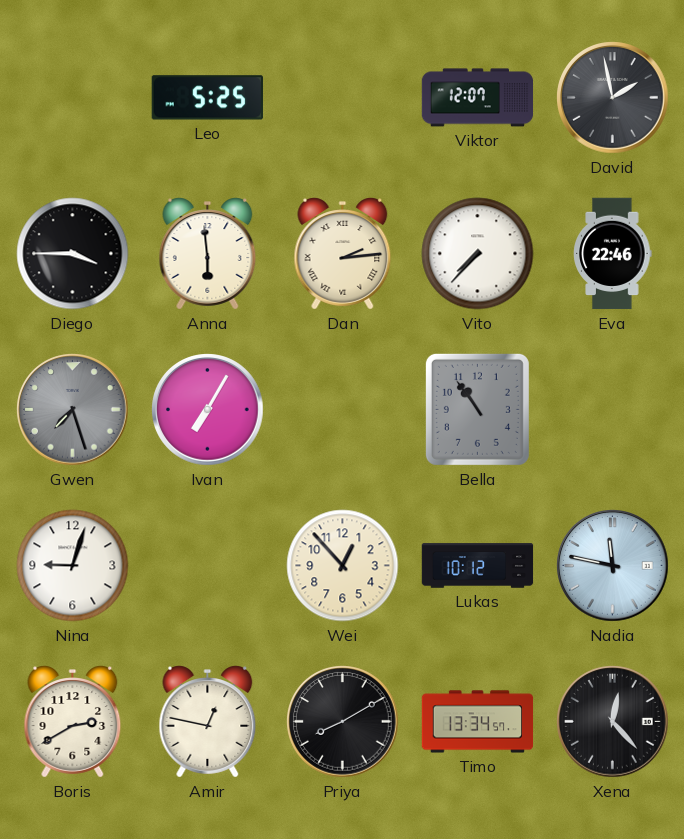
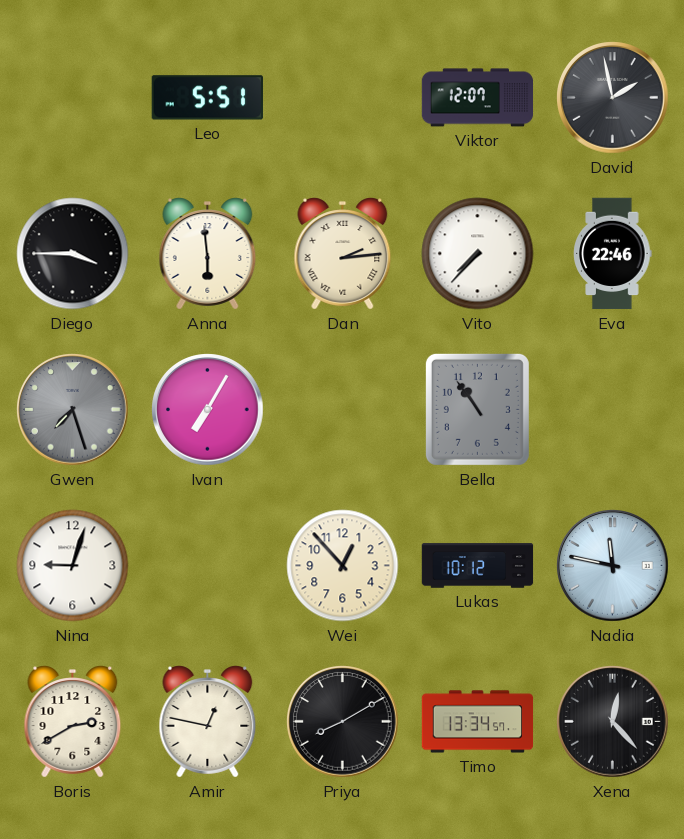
Leo: 5:25 -> 5:51
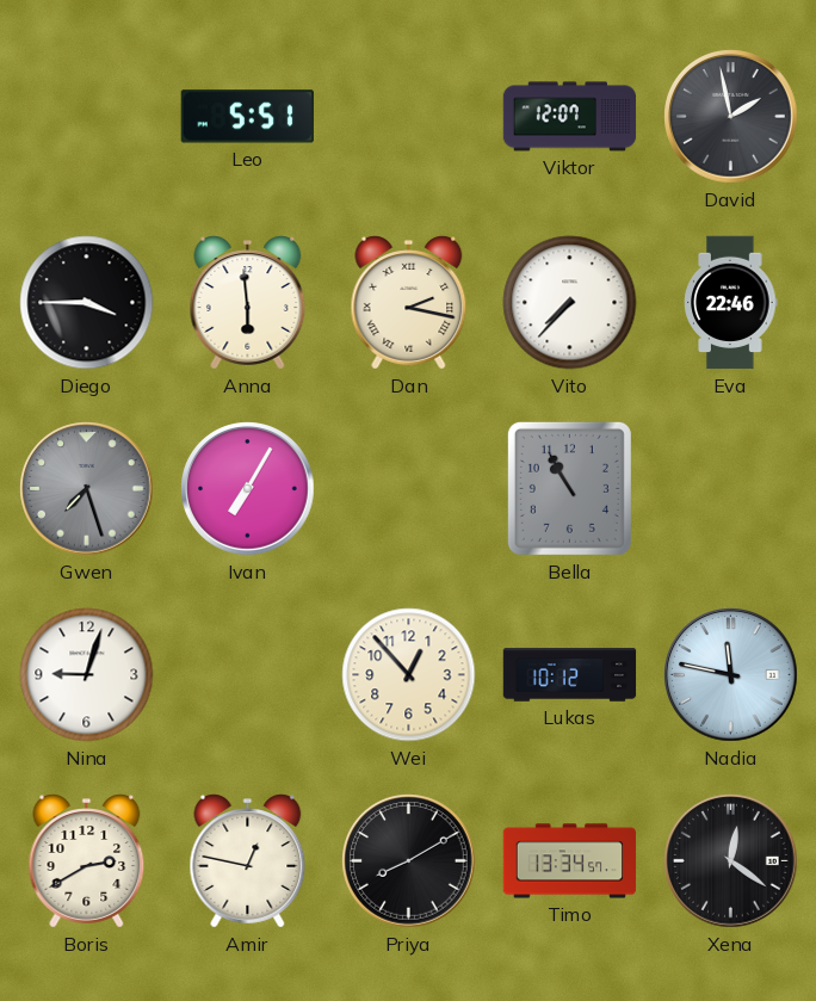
Dan: 2:14 -> 2:17
Bella: 10:54 -> 10:55
Xena: 12:23 -> 12:21
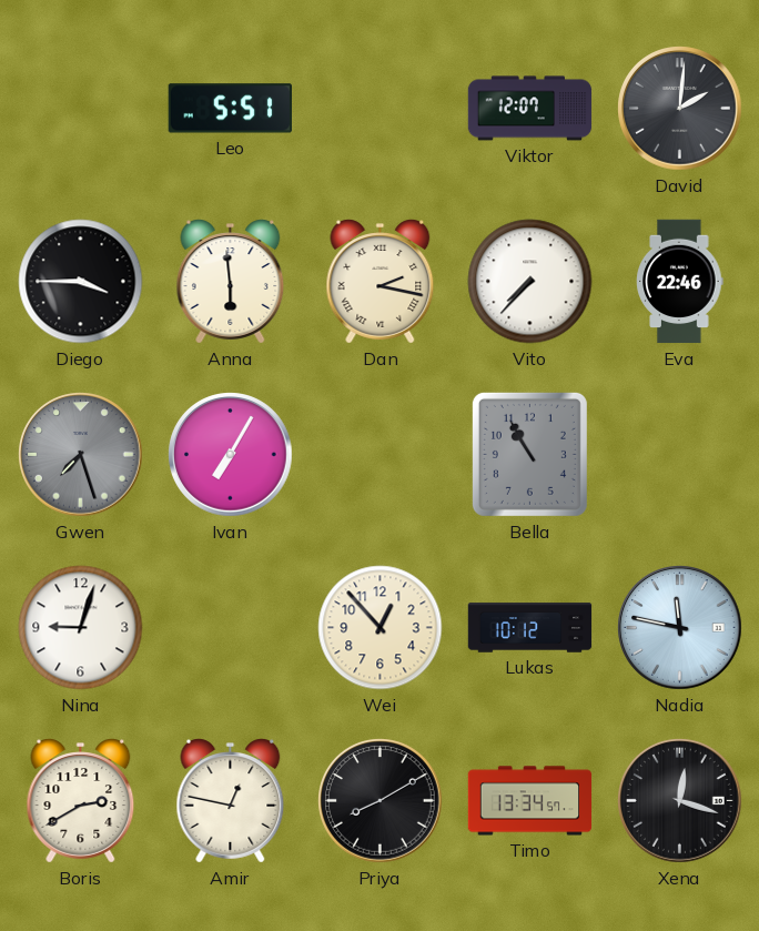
David: 1:58 -> 2:01
Xena: 12:21 -> 12:18
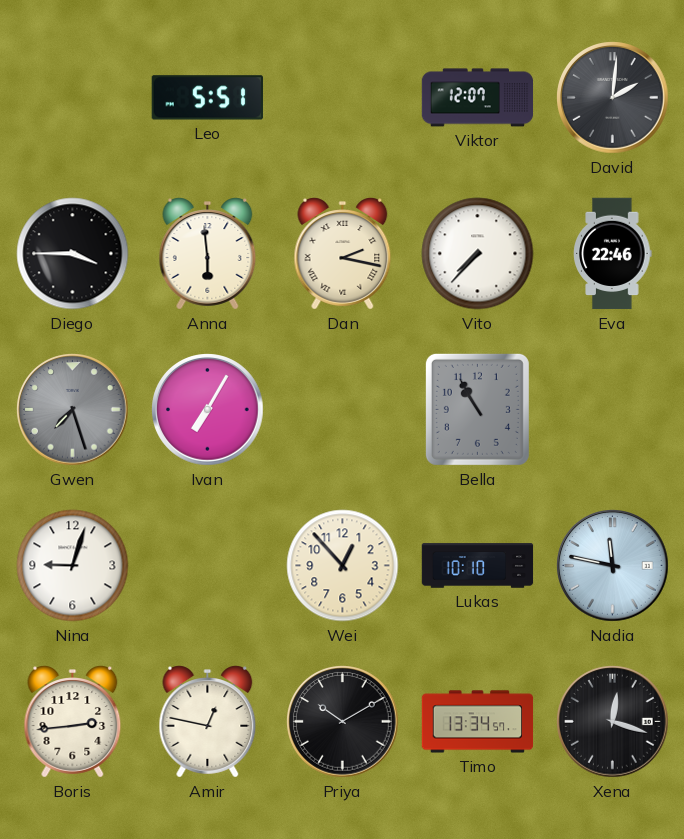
Lukas: 10:12 -> 10:10
Boris: 2:40 -> 2:44
Priya: 8:10 -> 10:10
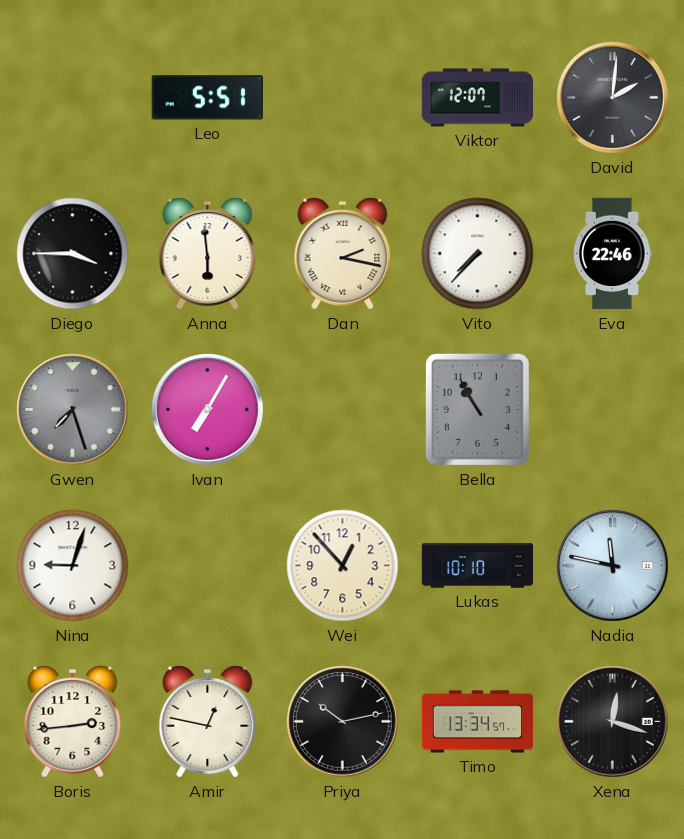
Priya: 10:10 -> 10:13
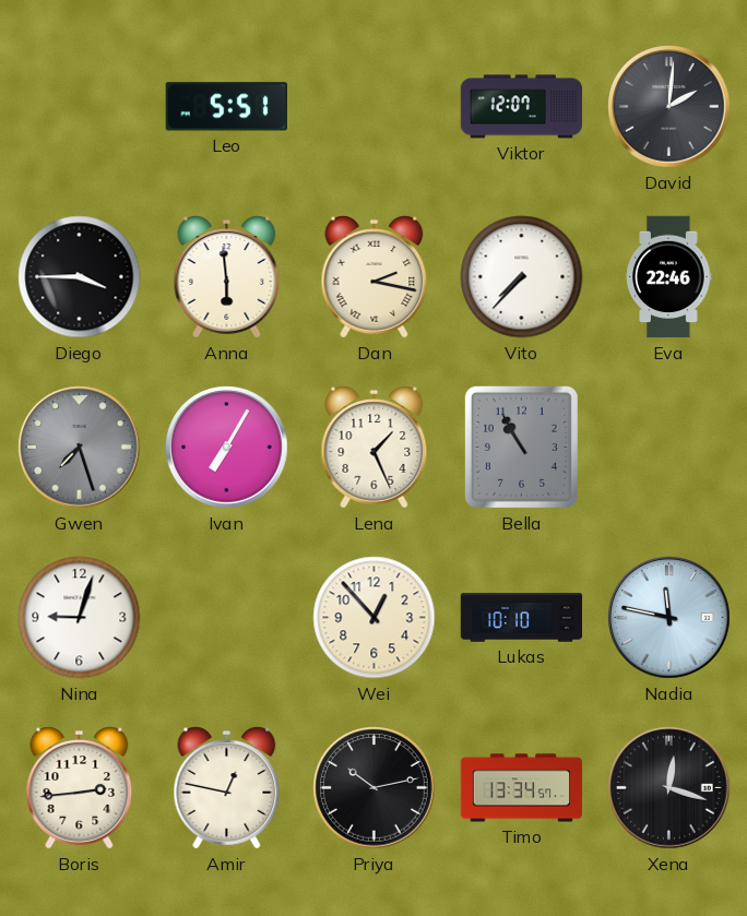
Lena: none -> 1:26
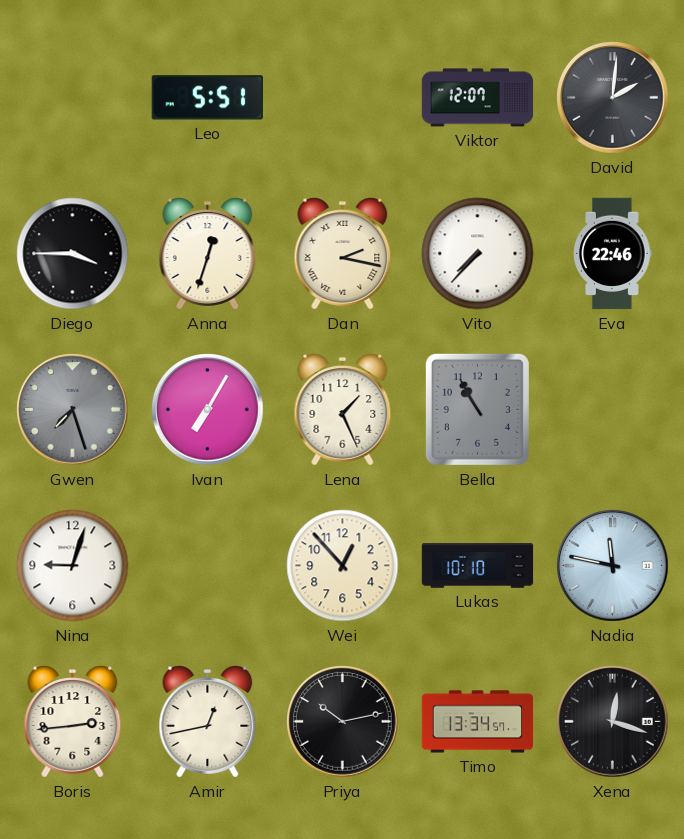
Anna: 5:59 -> 12:33
Amir: 12:47 -> 12:43
